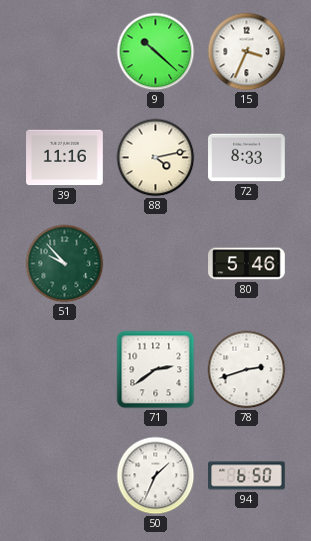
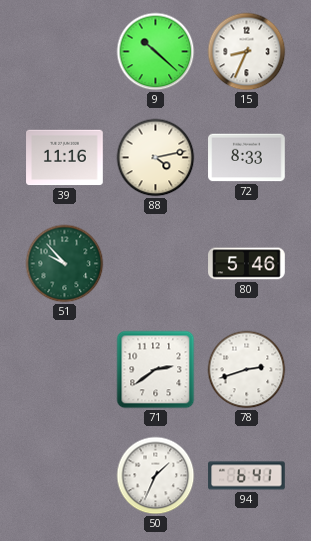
15: 3:34 -> 8:34
94: 6:50 -> 6:41
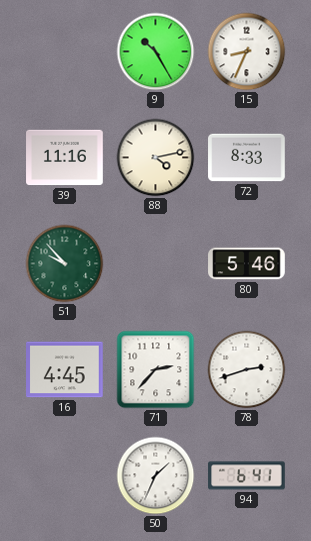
9: 10:22 -> 10:25
16: none -> 4:45
71: 2:39 -> 2:37
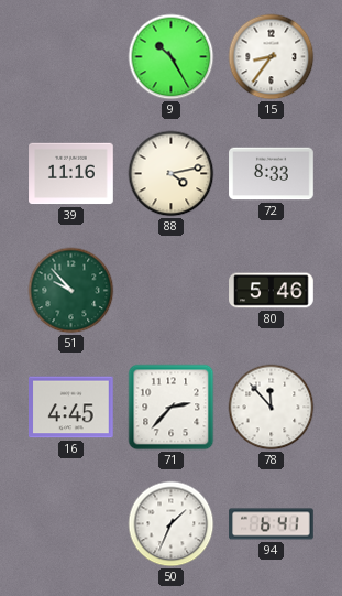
15: 8:34 -> 8:36
78: 2:42 -> 11:53
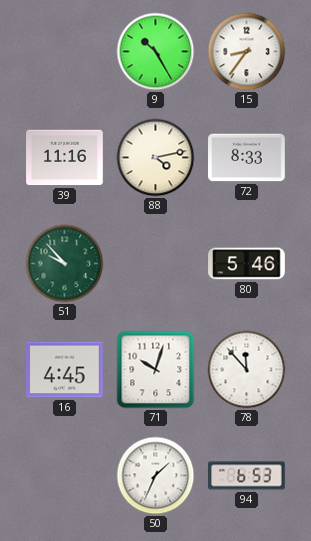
71: 2:37 -> 10:03
94: 6:41 -> 6:53
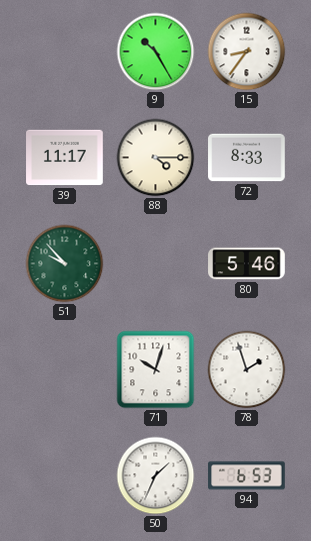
39: 11:16 -> 11:17
88: 4:13 -> 4:15
16: 4:45 -> none
78: 11:53 -> 1:57
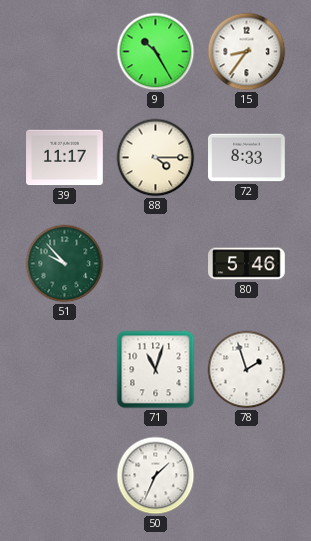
71: 10:03 -> 11:03
94: 6:53 -> none
